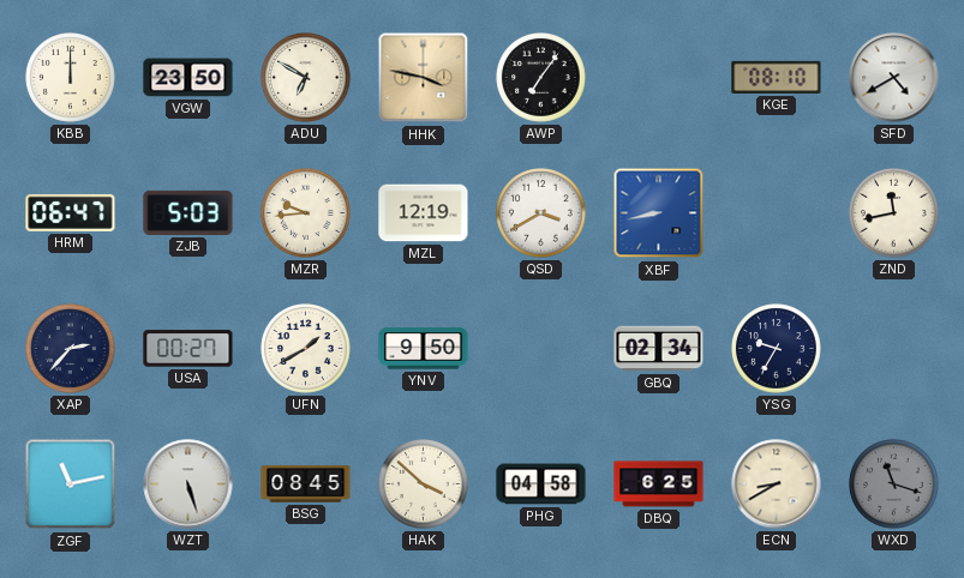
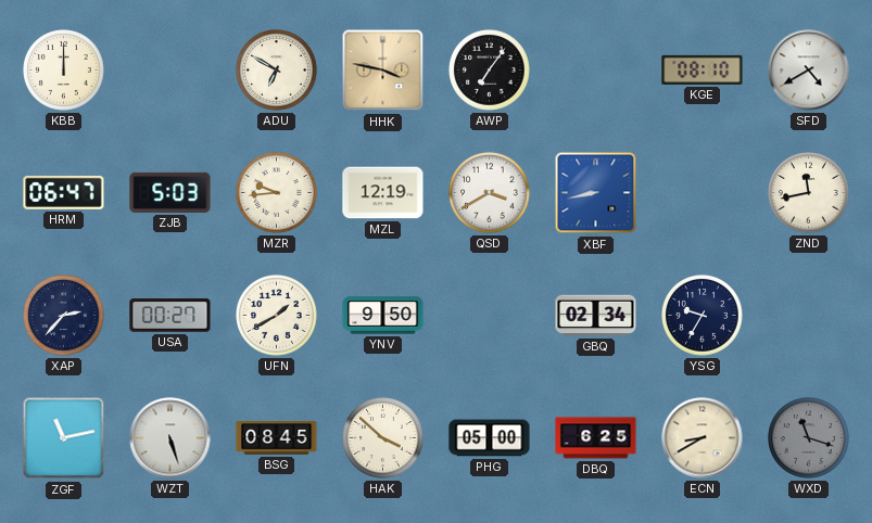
VGW: 23:50 -> none
PHG: 04:58 -> 05:00
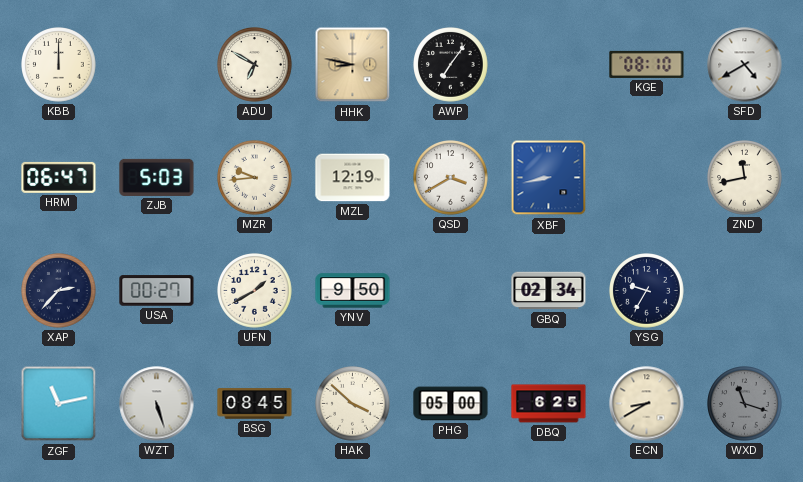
HHK: 3:47 -> 8:47
